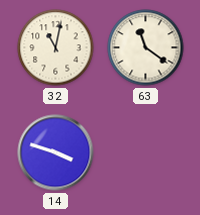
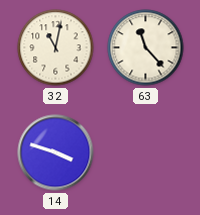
63: 11:21 -> 11:23
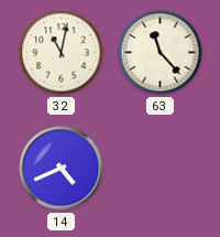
14: 3:48 -> 4:41
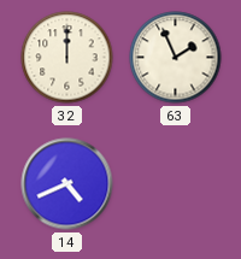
32: 11:02 -> 12:00
63: 11:23 -> 1:56
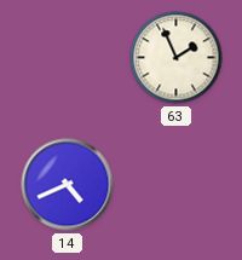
32: 12:00 -> none
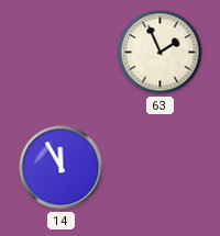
14: 4:41 -> 11:55
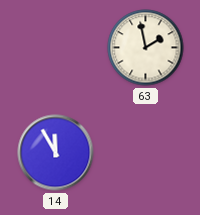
63: 1:56 -> 1:58
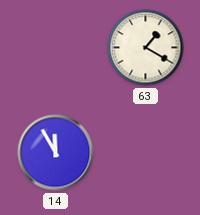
63: 1:58 -> 1:20
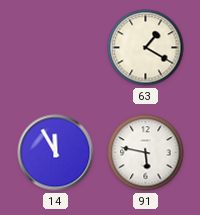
91: none -> 5:47
